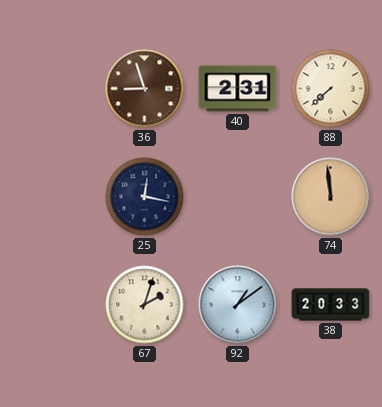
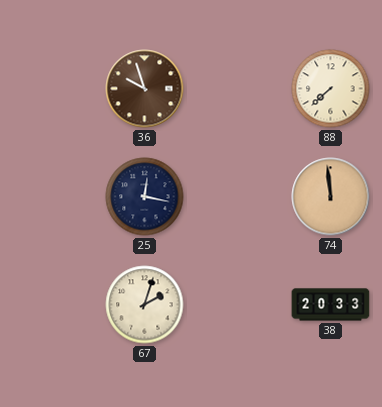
36: 8:57 -> 9:57
40: 2:31 -> none
92: 1:09 -> none
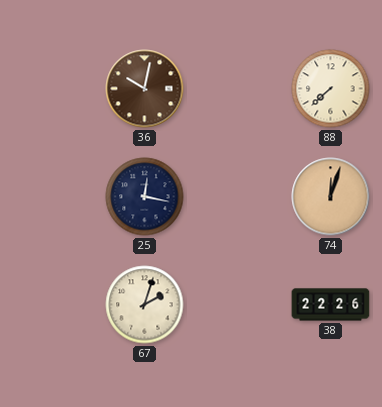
36: 9:57 -> 10:02
74: 11:59 -> 12:03
38: 20:33 -> 22:26
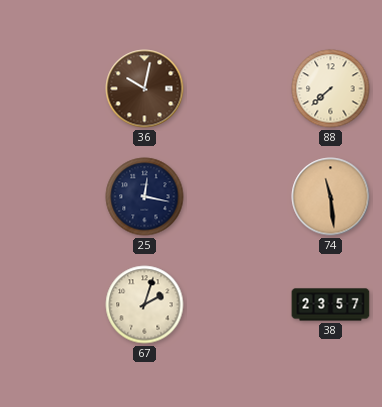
74: 12:03 -> 11:29
38: 22:26 -> 23:57
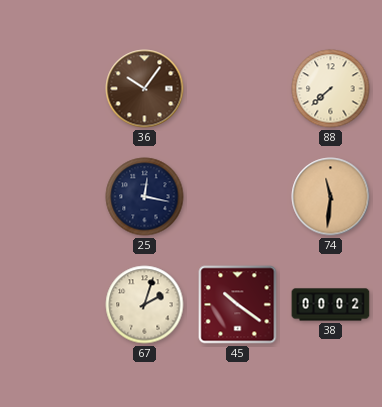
36: 10:02 -> 10:06
74: 11:29 -> 11:31
45: none -> 10:21
38: 23:57 -> 00:02
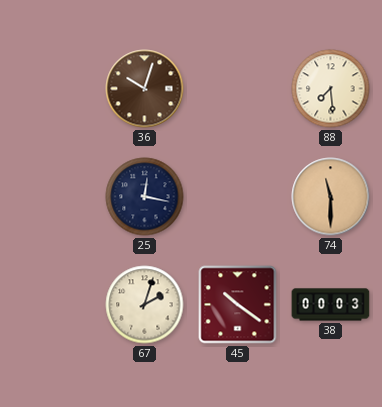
36: 10:06 -> 10:03
88: 7:38 -> 7:29
74: 11:31 -> 11:30
38: 00:02 -> 00:03
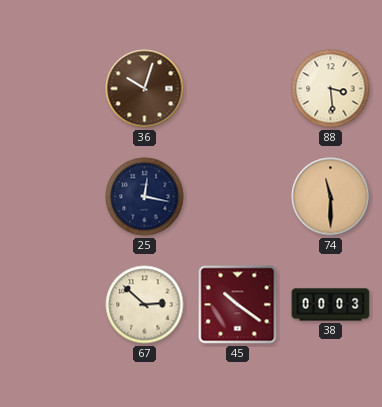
88: 7:29 -> 3:29
67: 2:03 -> 2:52
